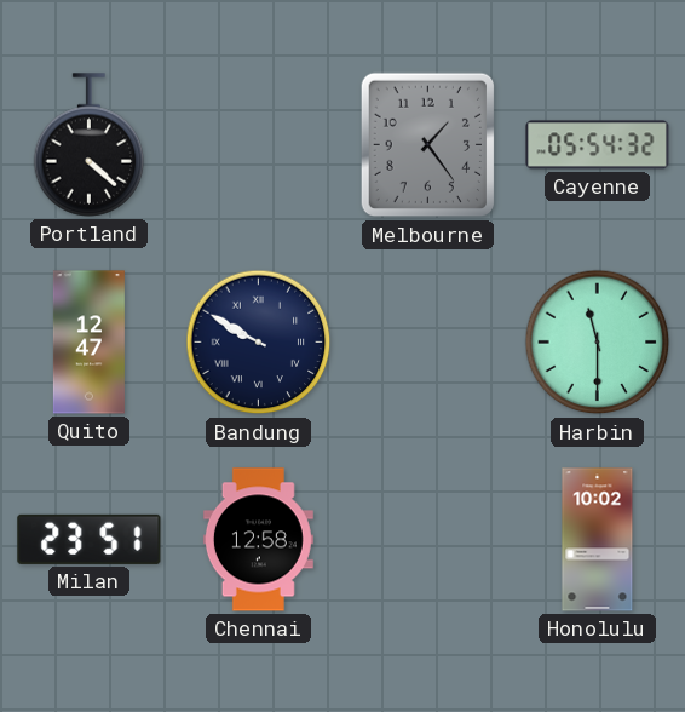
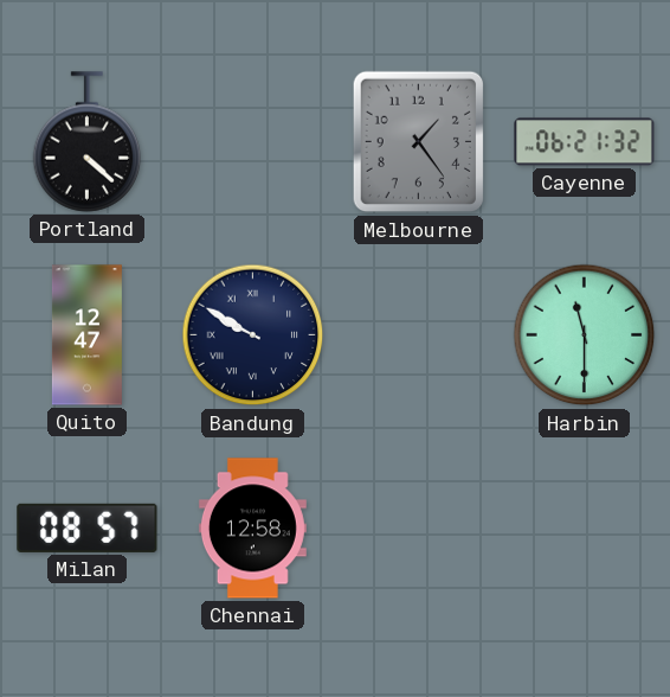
Cayenne: 05:54 -> 06:21
Milan: 23:51 -> 08:57
Honolulu: 10:02 -> none
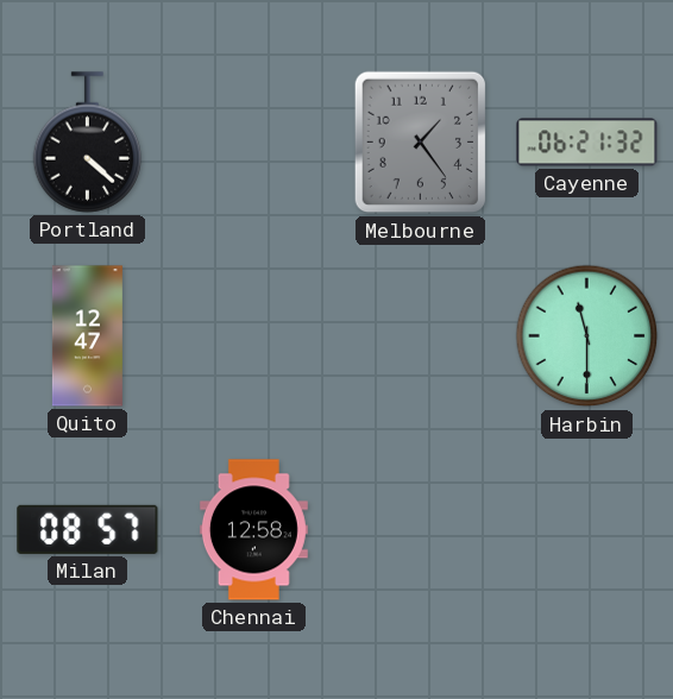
Bandung: 9:50 -> none
